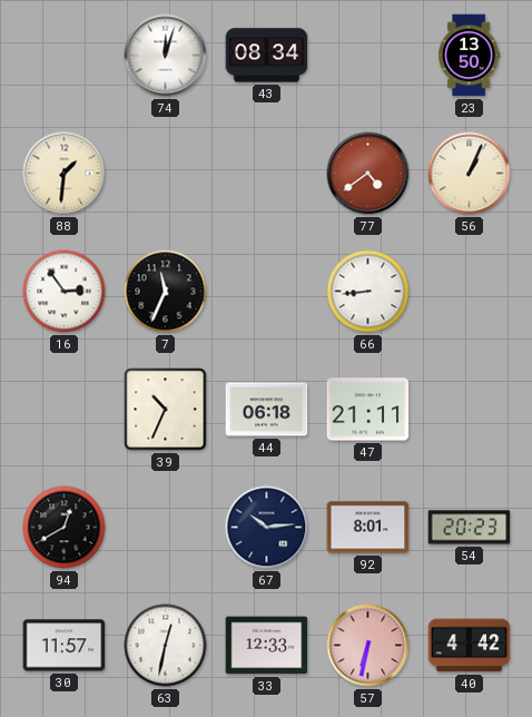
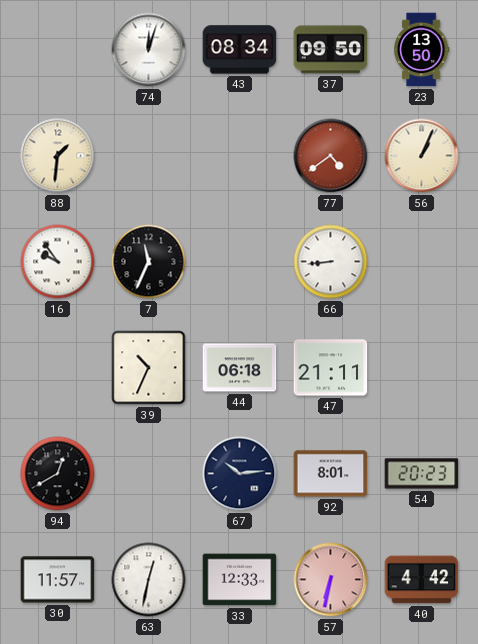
37: none -> 09:50
16: 2:54 -> 9:54
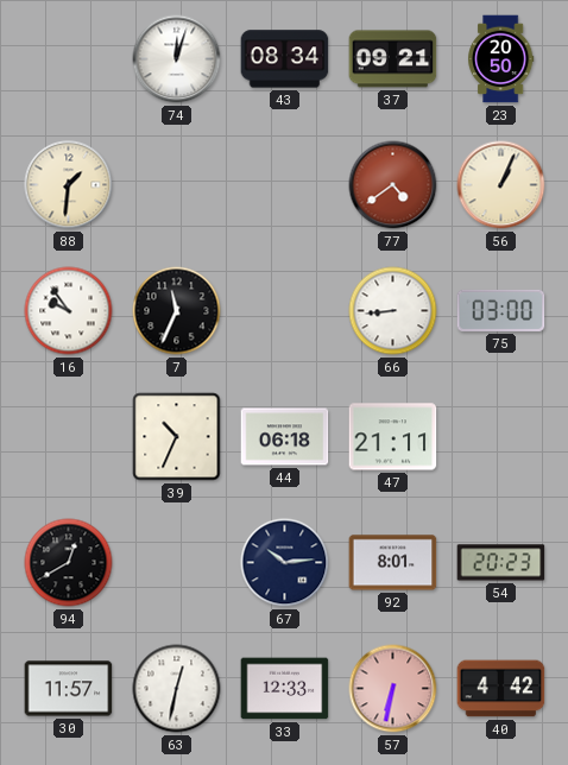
37: 09:50 -> 09:21
23: 13:50 -> 20:50
75: none -> 03:00
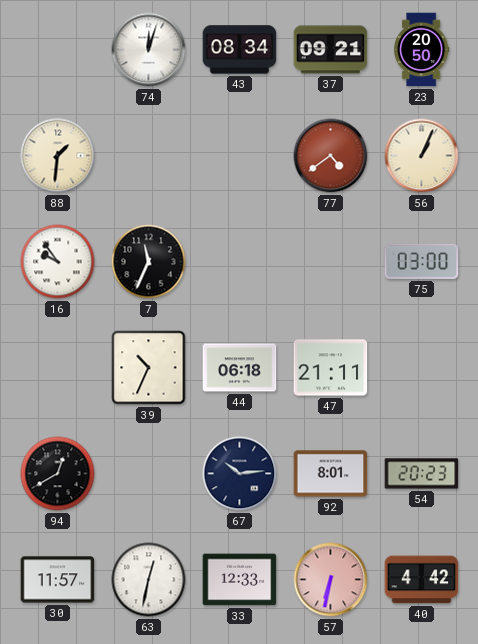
66: 8:44 -> none
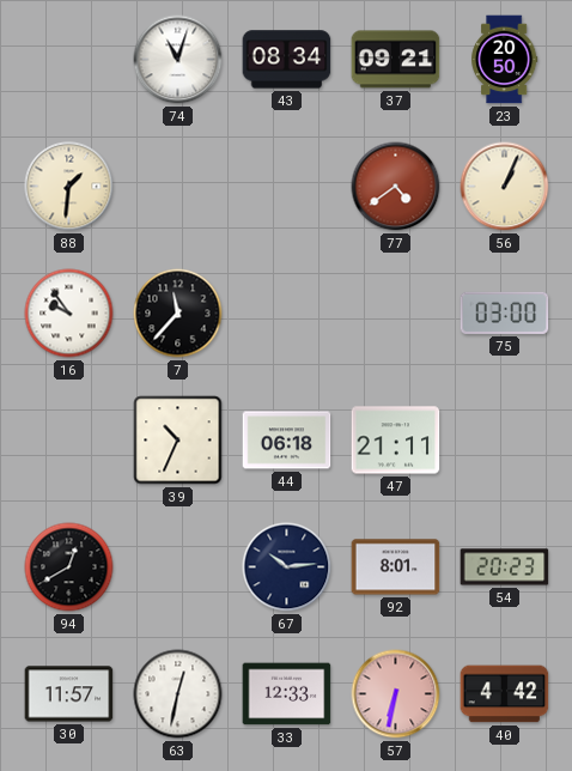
74: 12:03 -> 11:03
7: 11:34 -> 11:37
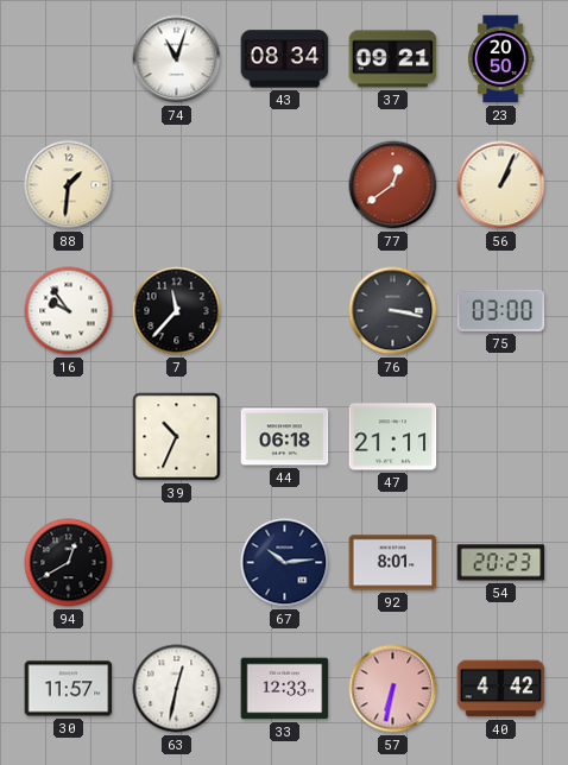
77: 4:39 -> 12:39
76: none -> 3:17
